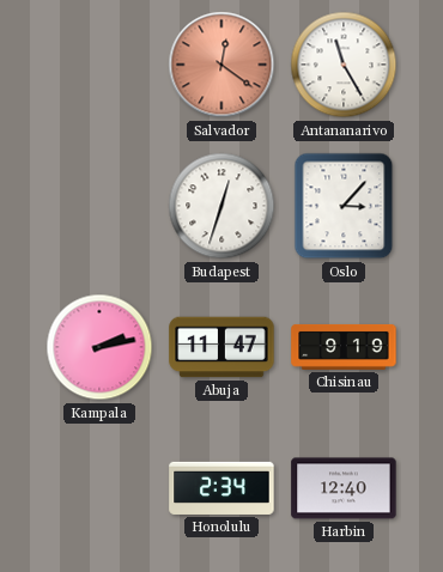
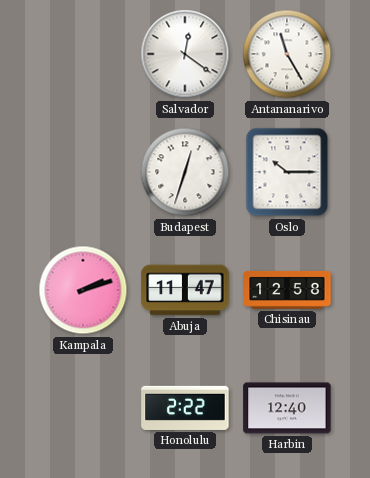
Salvador dial: salmon -> white
Oslo: 3:07 -> 10:15
Kampala: 2:13 -> 2:12
Chisinau: 9:19 -> 12:58
Honolulu: 2:34 -> 2:22
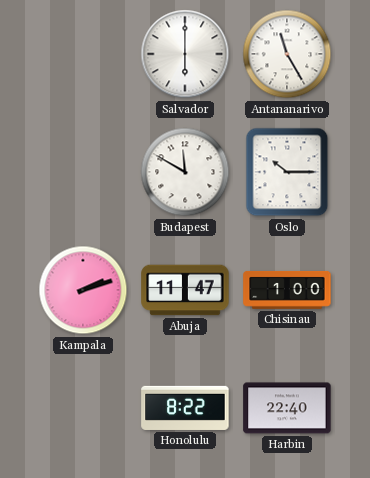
Salvador: 12:21 -> 6:00
Budapest: 12:33 -> 11:50
Chisinau: 12:58 -> 1:00
Honolulu: 2:22 -> 8:22
Harbin: 12:40 -> 22:40
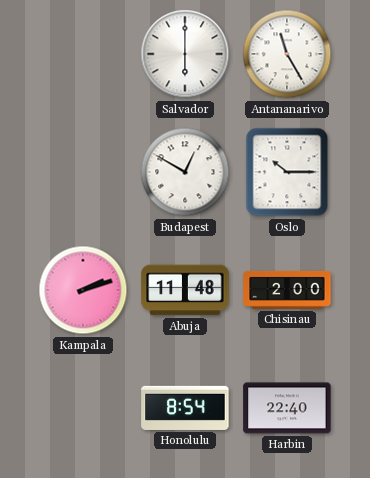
Budapest: 11:50 -> 12:50
Abuja: 11:47 -> 11:48
Chisinau: 1:00 -> 2:00
Honolulu: 8:22 -> 8:54
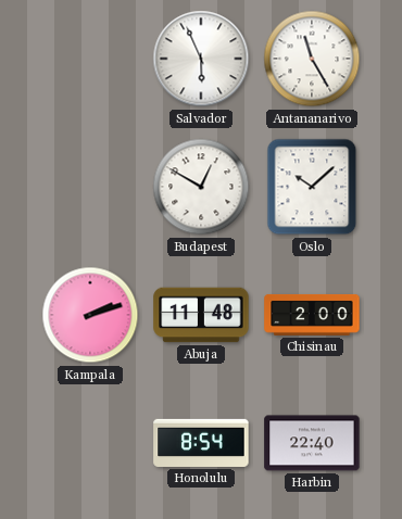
Salvador: 6:00 -> 5:56
Oslo: 10:15 -> 10:08
